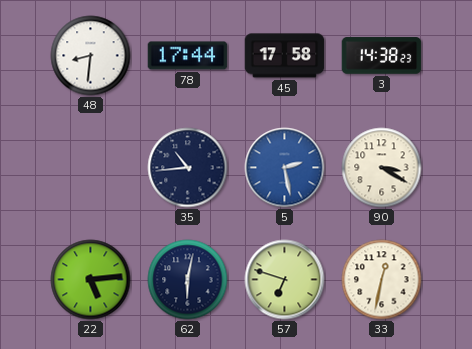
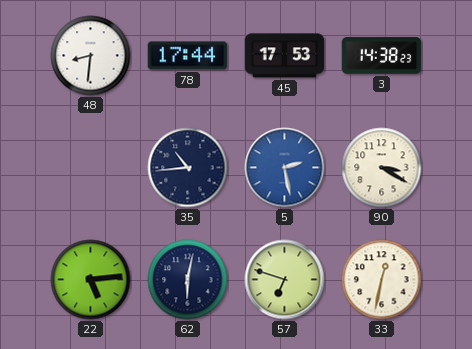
45: 17:58 -> 17:53
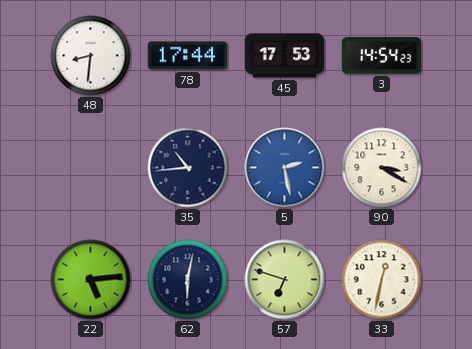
3: 14:38 -> 14:54
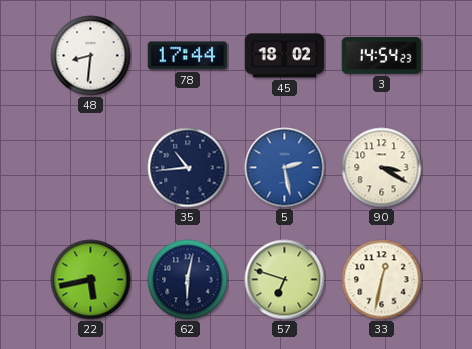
45: 17:53 -> 18:02
22: 5:14 -> 5:43
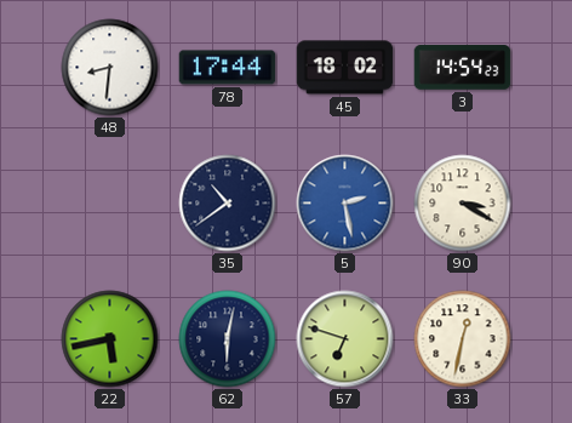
35: 10:44 -> 10:39
